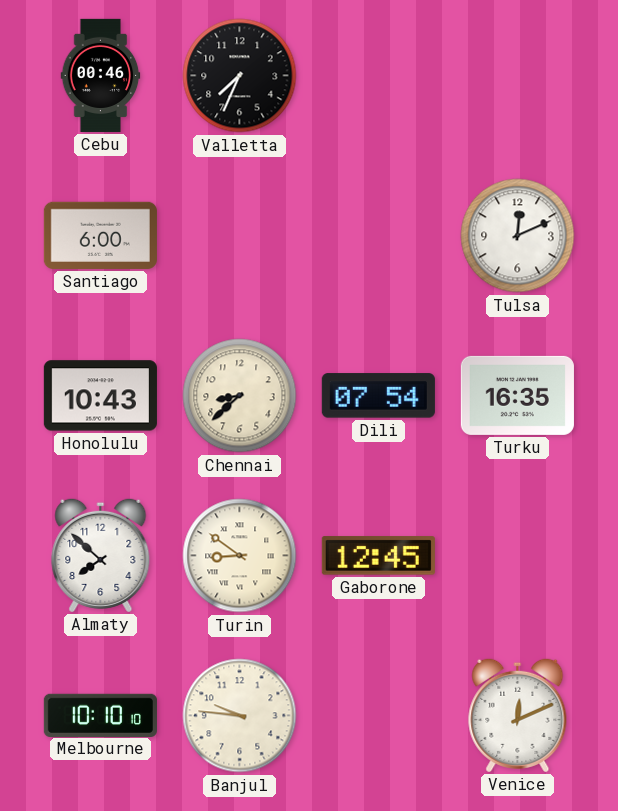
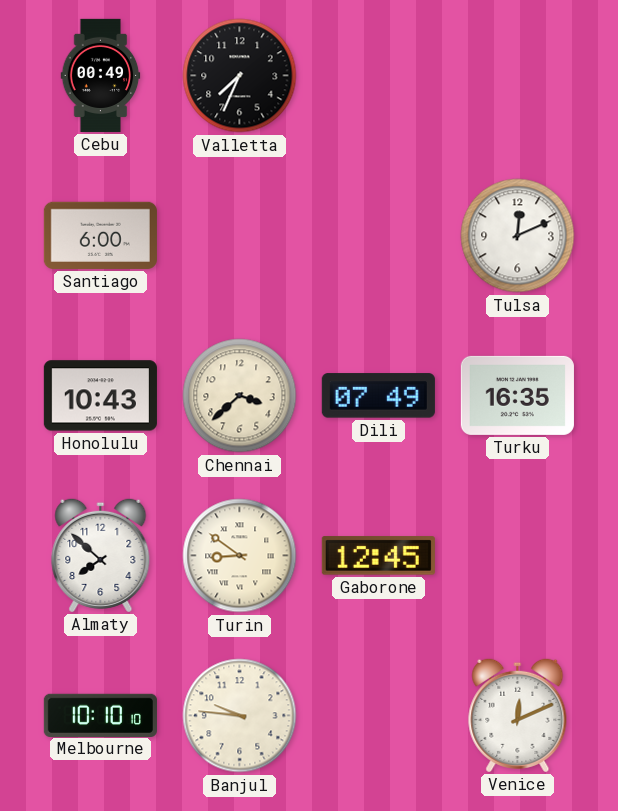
Cebu: 00:46 -> 00:49
Chennai: 8:38 -> 3:38
Dili: 07:54 -> 07:49
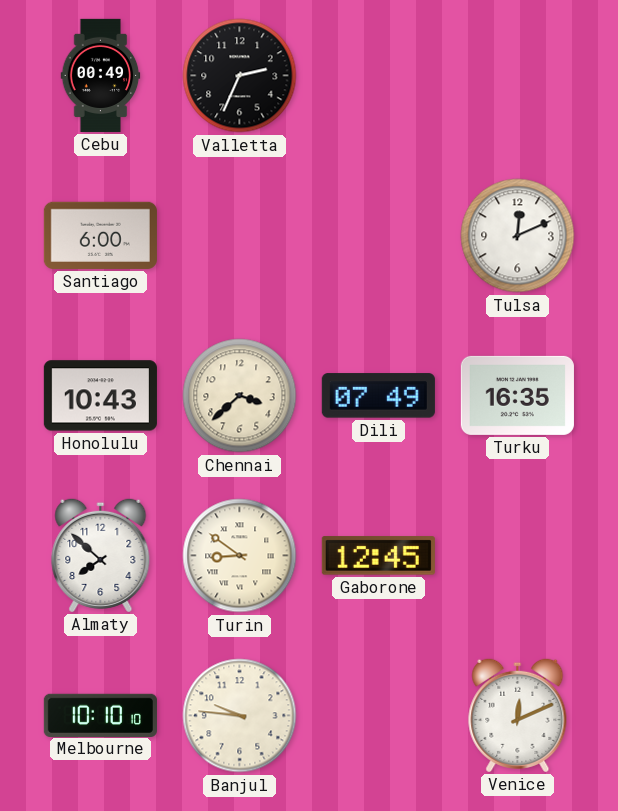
Valletta: 7:34 -> 2:34
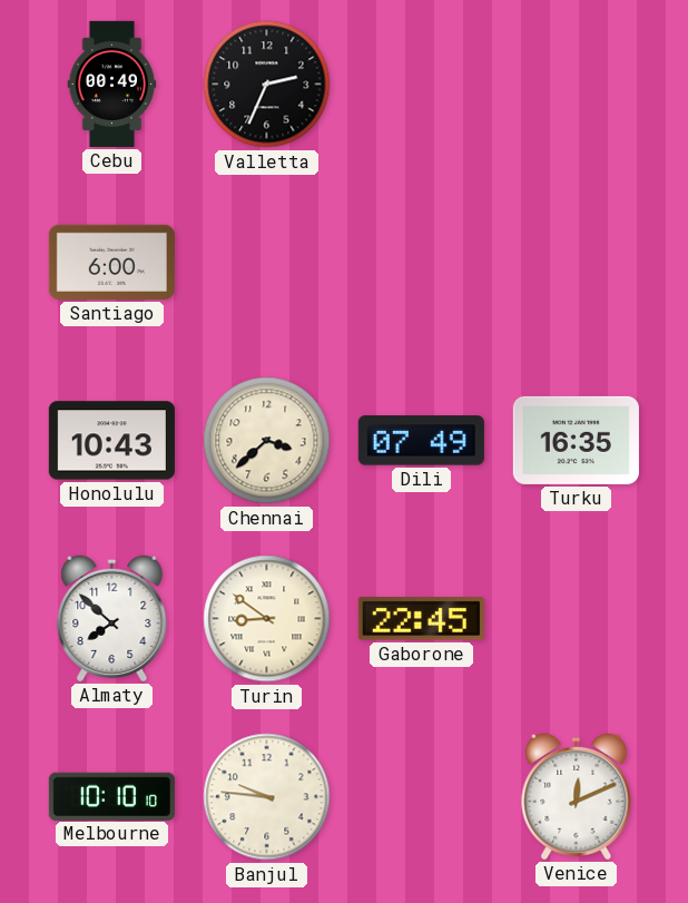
Tulsa: 12:11 -> none
Gaborone: 12:45 -> 22:45
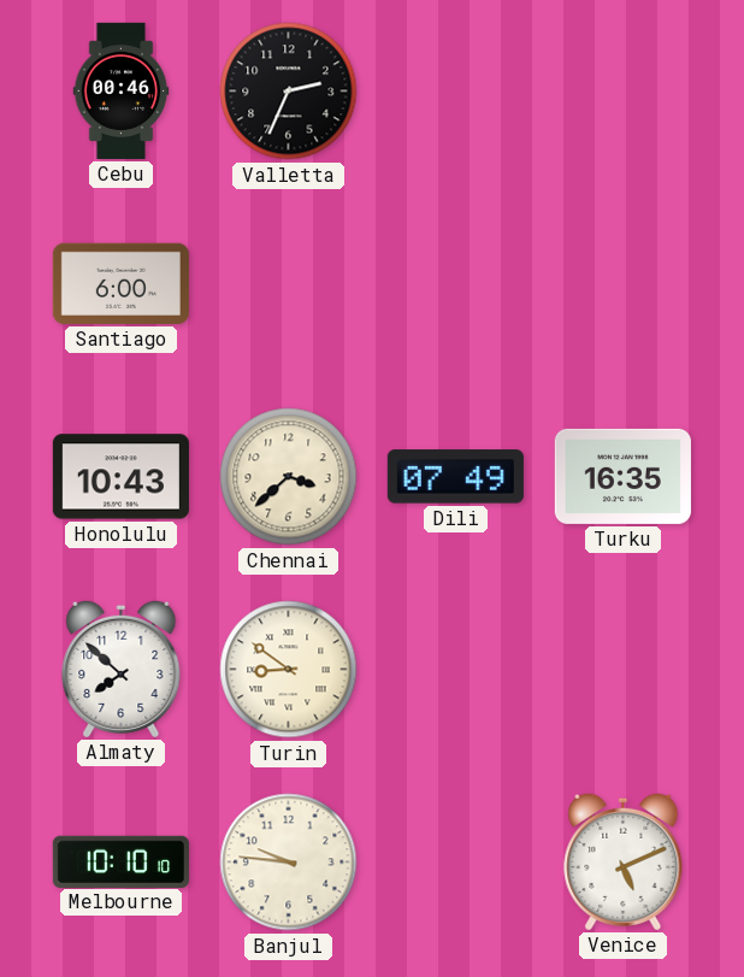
Cebu: 00:49 -> 00:46
Gaborone: 22:45 -> none
Venice: 12:11 -> 5:11
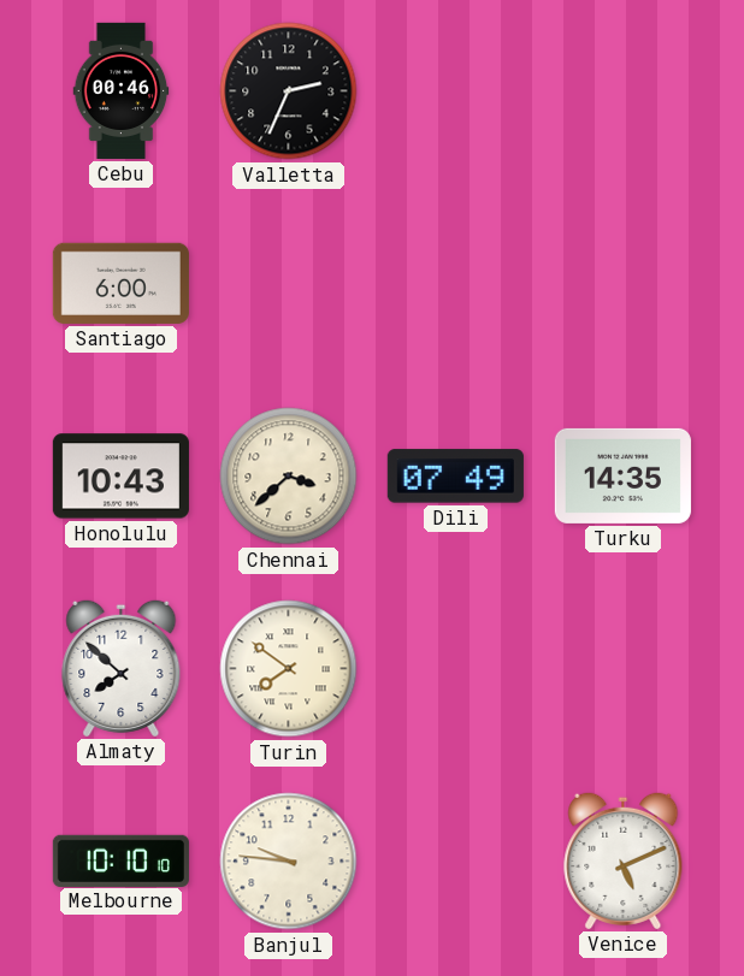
Turku: 16:35 -> 14:35
Turin: 8:51 -> 7:51
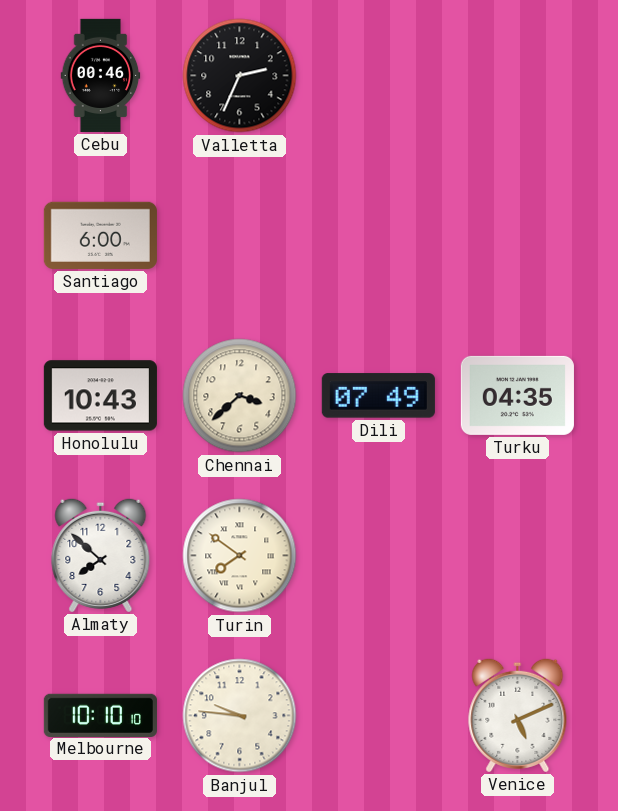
Turku: 14:35 -> 04:35
